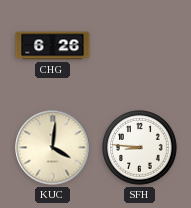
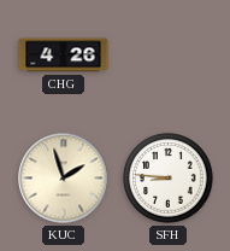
CHG: 6:26 -> 4:26
KUC: 4:01 -> 1:57
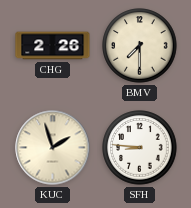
CHG: 4:26 -> 2:26
BMV: none -> 7:30
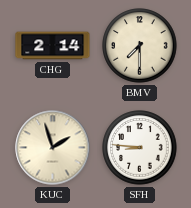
CHG: 2:26 -> 2:14
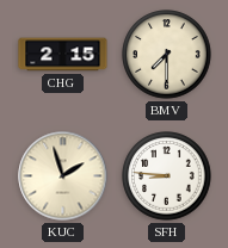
CHG: 2:14 -> 2:15
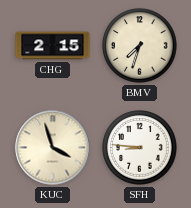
BMV: 7:30 -> 7:33
KUC: 1:57 -> 3:57
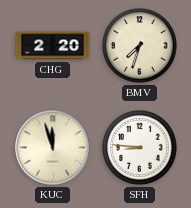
CHG: 2:15 -> 2:20
KUC: 3:57 -> 11:57
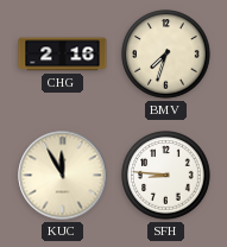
CHG: 2:20 -> 2:16
KUC: 11:57 -> 11:55
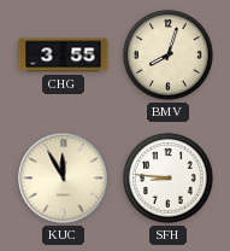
CHG: 2:16 -> 3:55
BMV: 7:33 -> 8:03
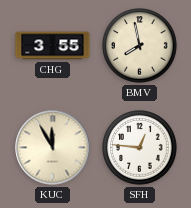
BMV: 8:03 -> 7:58
SFH: 8:46 -> 12:46
